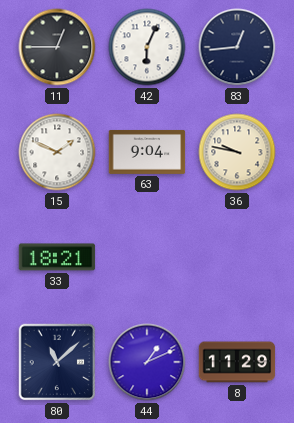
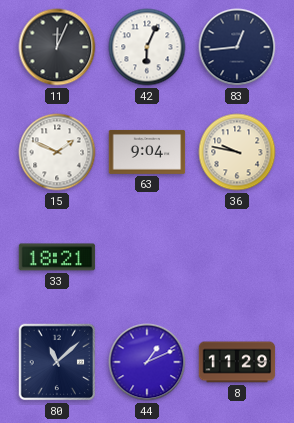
11: 12:45 -> 12:04
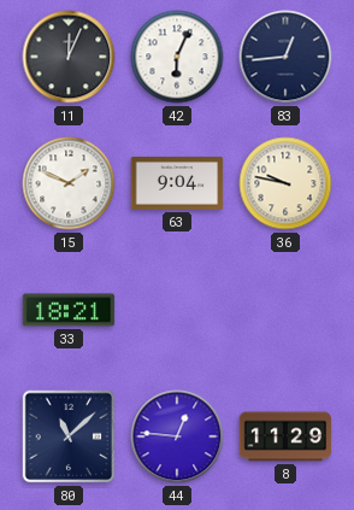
44: 1:11 -> 12:46
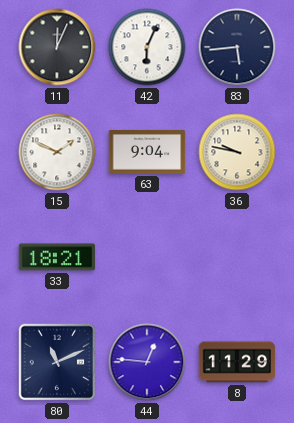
83: 12:44 -> 5:44
80: 11:08 -> 11:11
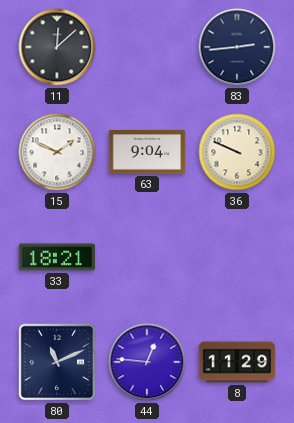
11: 12:04 -> 12:08
42: 6:04 -> none
83: 5:44 -> 2:44
36: 9:47 -> 9:49
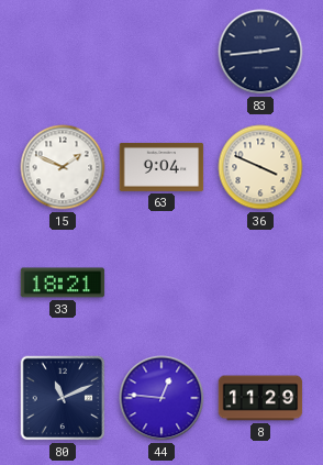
11: 12:08 -> none
36: 9:49 -> 3:49
